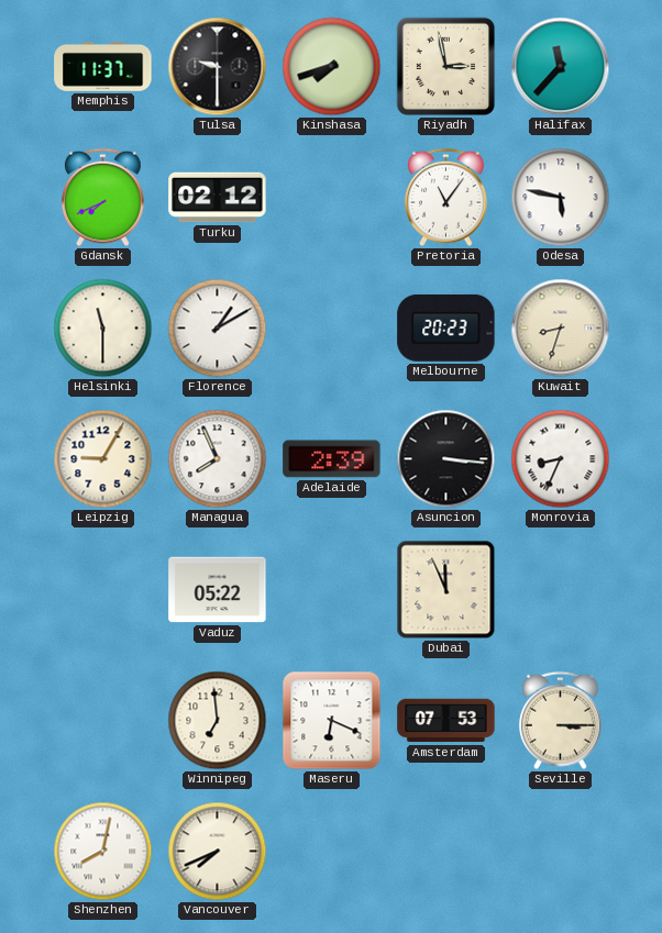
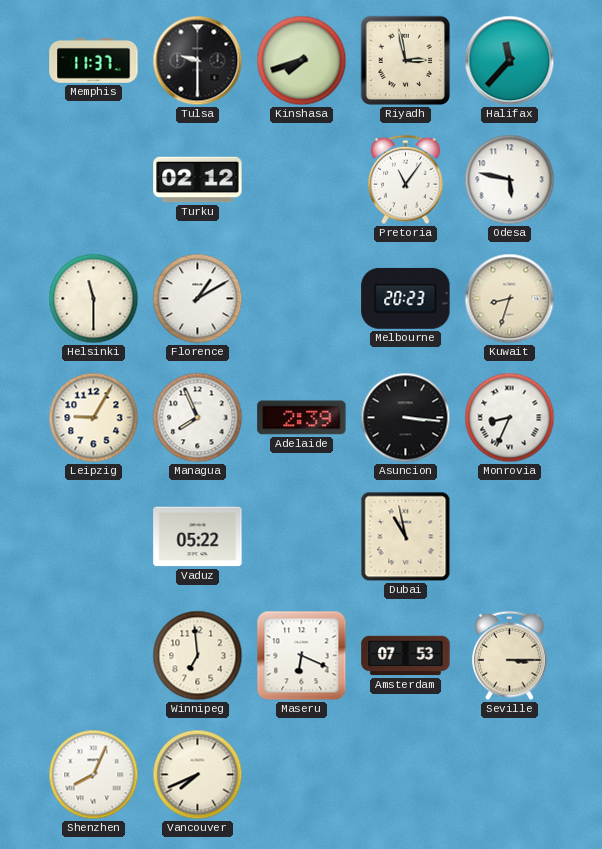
Gdansk: 7:41 -> none
Dubai: 11:56 -> 10:58
Shenzhen: 8:02 -> 8:04
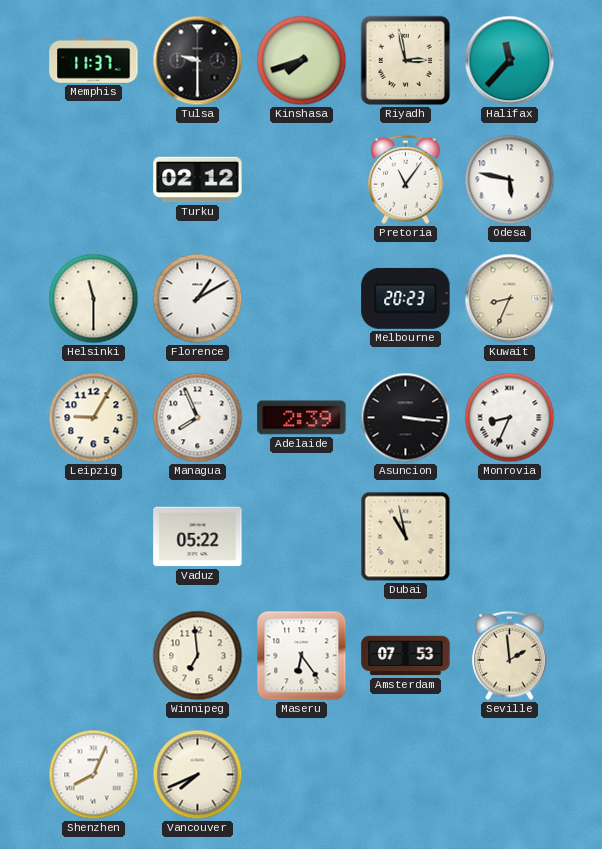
Kuwait: 8:33 -> 8:34
Maseru: 6:19 -> 6:24
Seville: 3:15 -> 1:59
